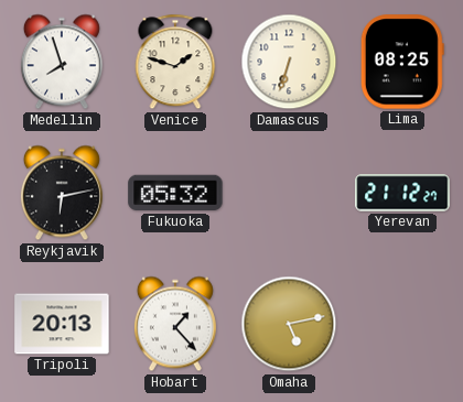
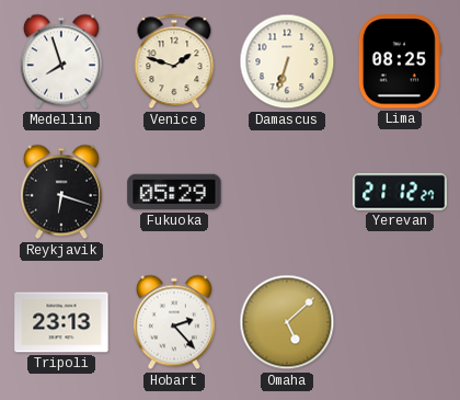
Reykjavik: 6:13 -> 6:18
Fukuoka: 05:32 -> 05:29
Tripoli: 20:13 -> 23:13
Hobart: 1:23 -> 2:23
Omaha: 5:13 -> 5:08
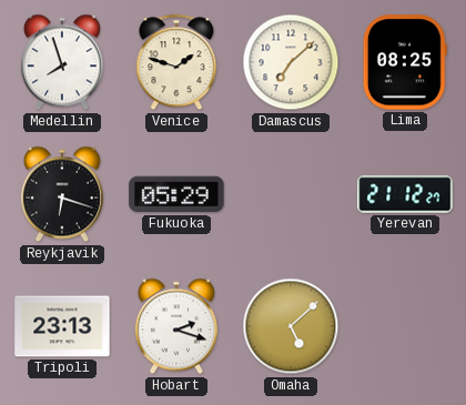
Damascus: 6:33 -> 7:08
Hobart: 2:23 -> 2:18
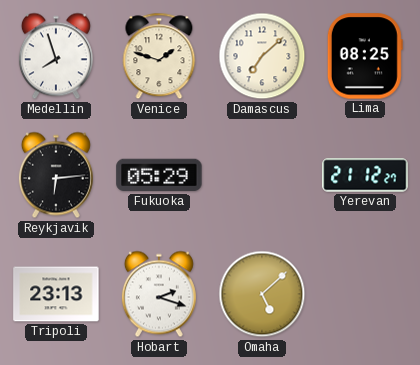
Reykjavik: 6:18 -> 6:14
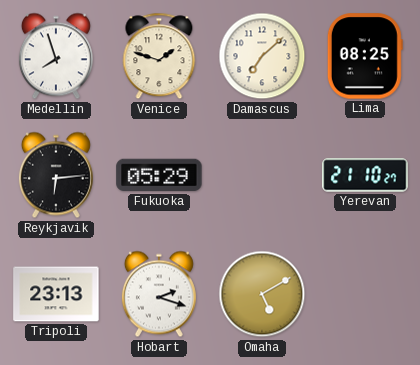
Yerevan: 21:12 -> 21:10
Omaha: 5:08 -> 5:10
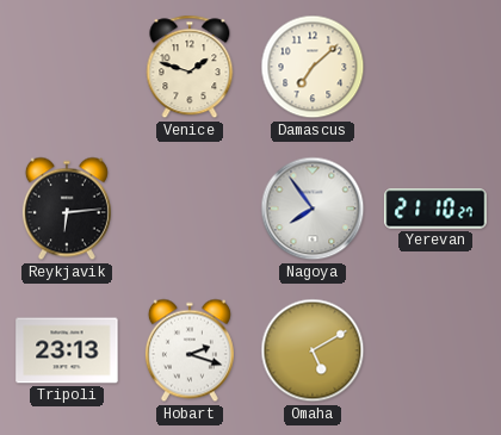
Medellin: 7:57 -> none
Lima: 08:25 -> none
Fukuoka: 05:29 -> none
Nagoya: none -> 7:54
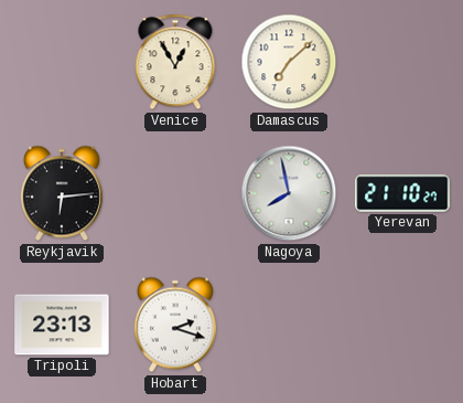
Venice: 1:48 -> 12:55
Nagoya: 7:54 -> 7:58
Omaha: 5:10 -> none
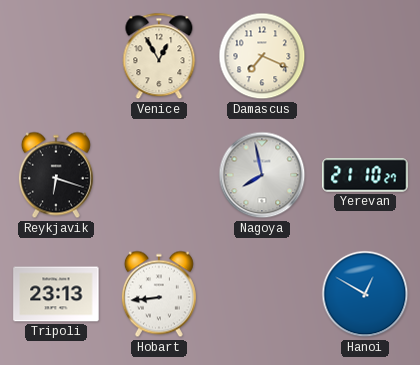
Damascus: 7:08 -> 7:19
Reykjavik: 6:14 -> 6:18
Hobart: 2:18 -> 8:44
Hanoi: none -> 12:50
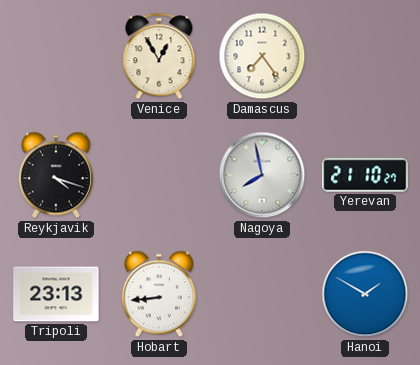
Damascus: 7:19 -> 7:24
Reykjavik: 6:18 -> 4:18
Hanoi: 12:50 -> 1:50
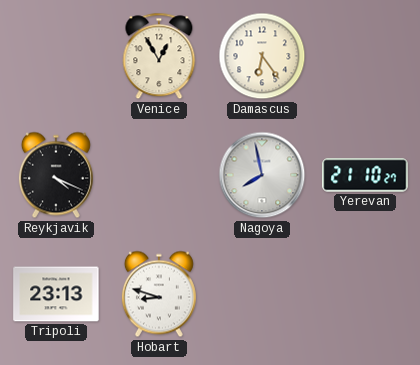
Damascus: 7:24 -> 6:24
Reykjavik: 4:18 -> 4:19
Hobart: 8:44 -> 8:48
Hanoi: 1:50 -> none
